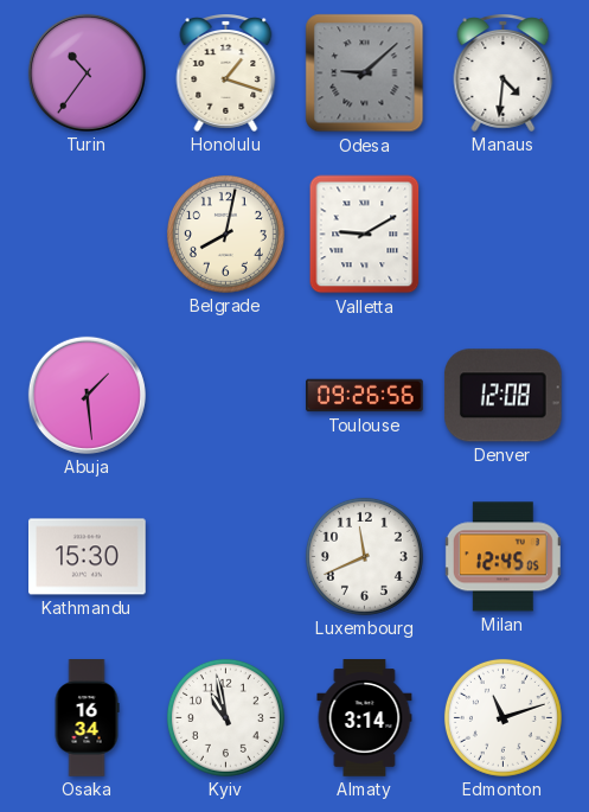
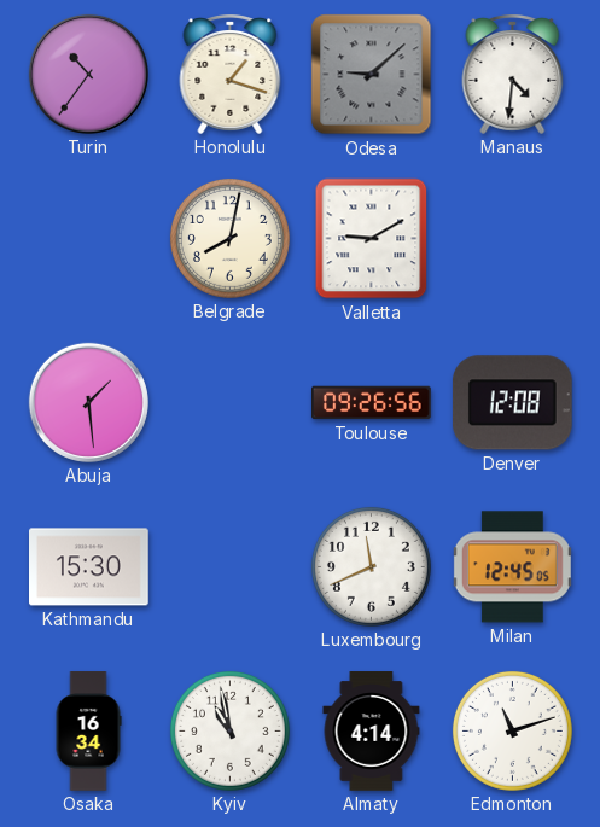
Almaty: 3:14 -> 4:14
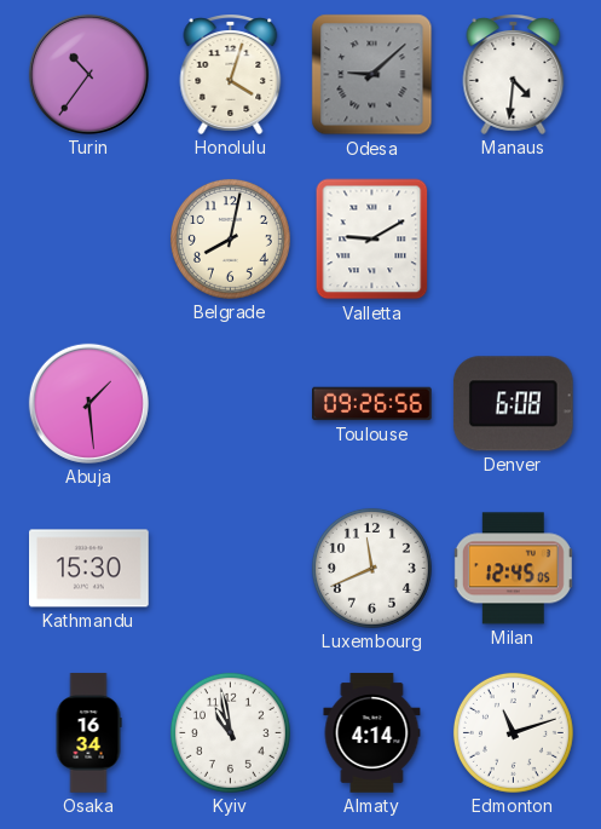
Honolulu: 1:18 -> 4:03
Denver: 12:08 -> 6:08
